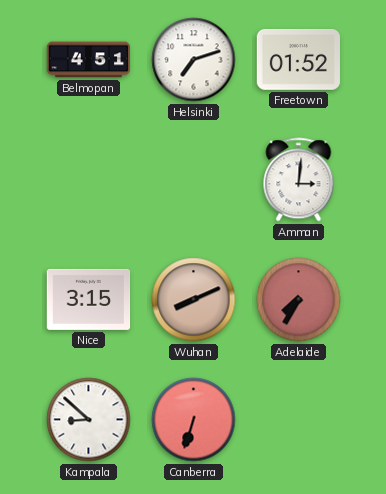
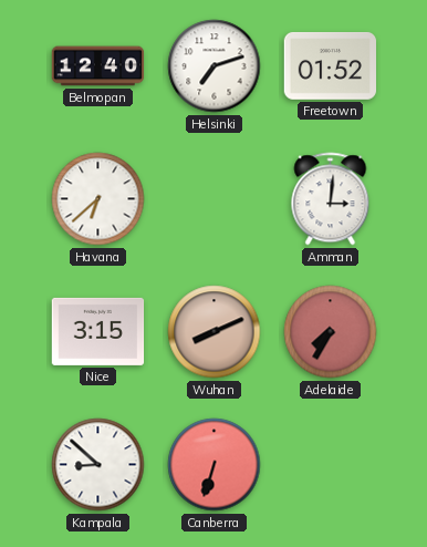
Belmopan: 4:51 -> 12:40
Havana: none -> 6:38
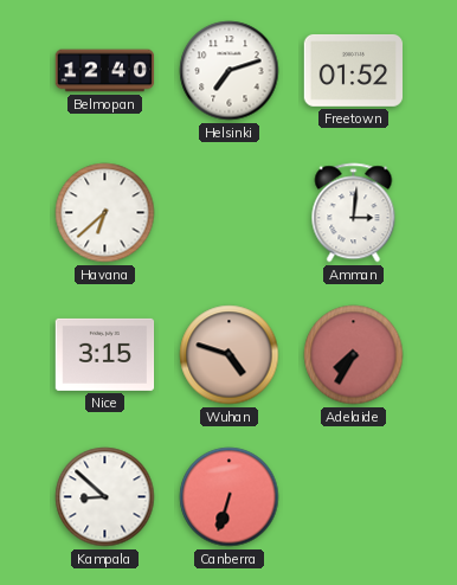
Wuhan: 8:11 -> 4:48
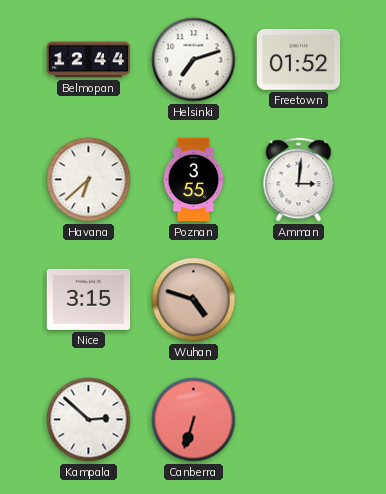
Belmopan: 12:40 -> 12:44
Poznan: none -> 3:55
Adelaide: 7:35 -> none
Kampala: 8:52 -> 2:52
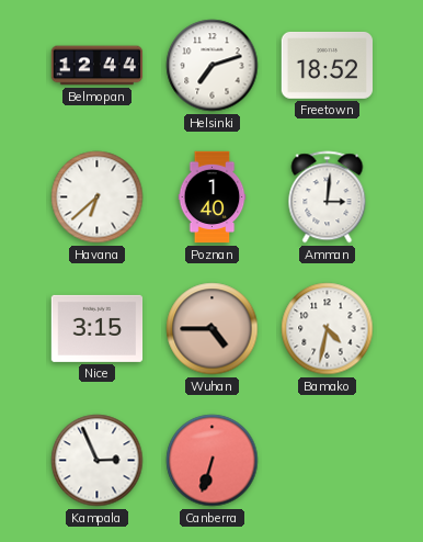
Freetown: 01:52 -> 18:52
Poznan: 3:55 -> 1:40
Wuhan: 4:48 -> 4:45
Bamako: none -> 4:32
Kampala: 2:52 -> 2:56
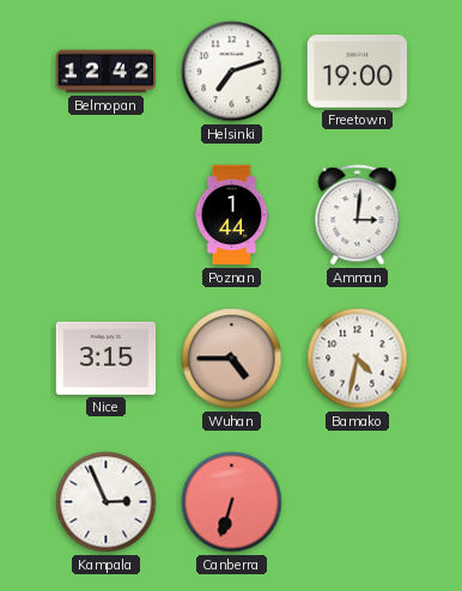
Belmopan: 12:44 -> 12:42
Freetown: 18:52 -> 19:00
Havana: 6:38 -> none
Poznan: 1:40 -> 1:44
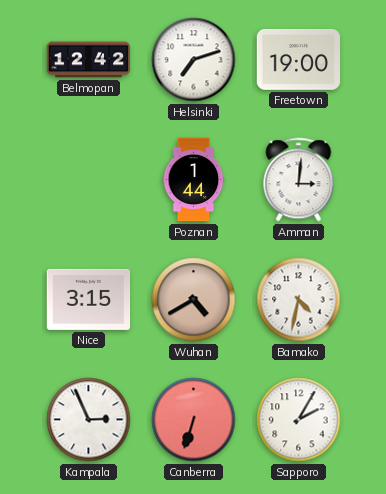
Wuhan: 4:45 -> 4:40
Sapporo: none -> 2:05
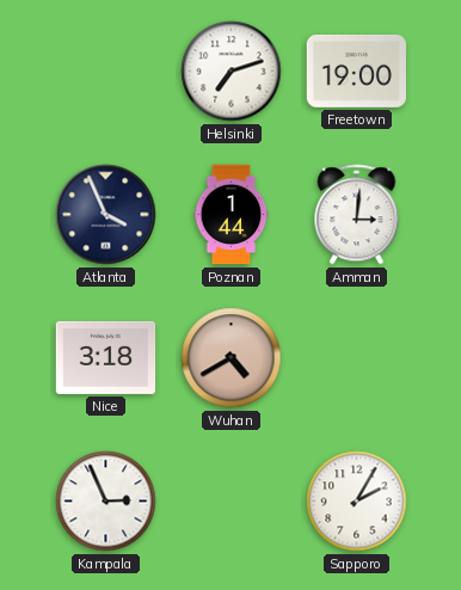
Belmopan: 12:42 -> none
Atlanta: none -> 3:56
Nice: 3:15 -> 3:18
Bamako: 4:32 -> none
Canberra: 6:33 -> none
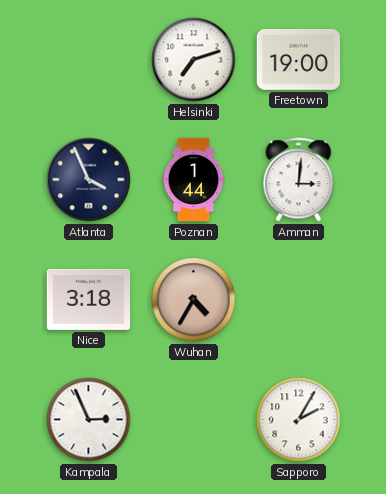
Wuhan: 4:40 -> 4:35
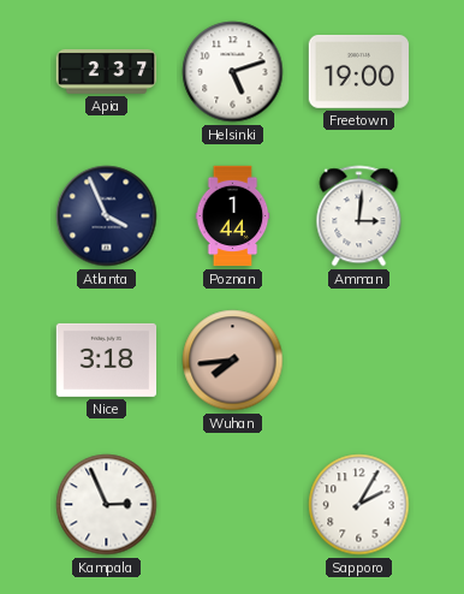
Apia: none -> 2:37
Helsinki: 7:12 -> 5:12
Wuhan: 4:35 -> 7:44
